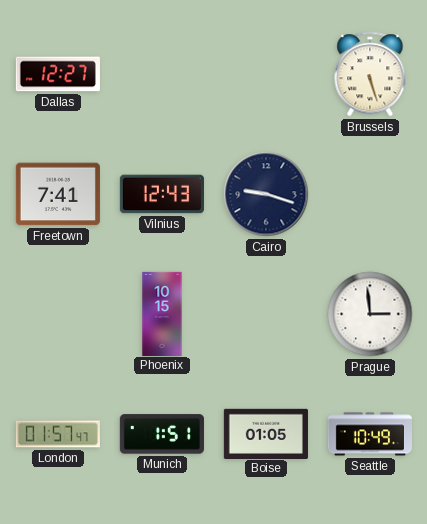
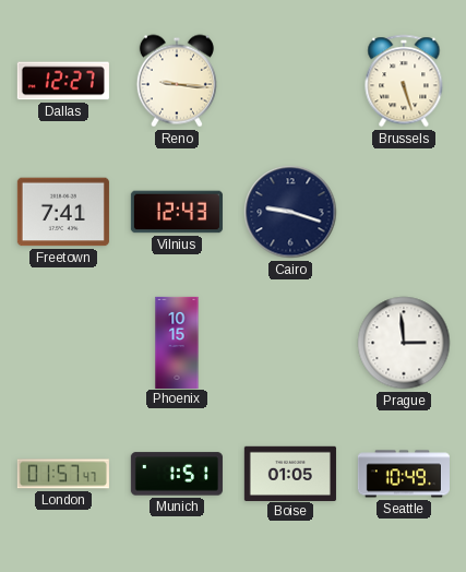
Reno: none -> 9:16
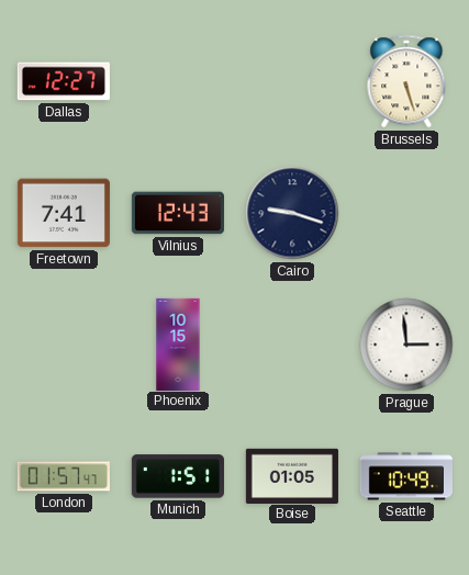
Reno: 9:16 -> none
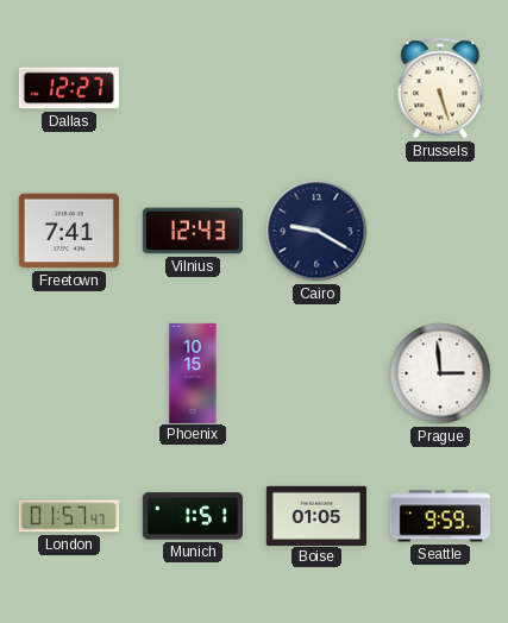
Cairo: 9:18 -> 9:20
Seattle: 10:49 -> 9:59
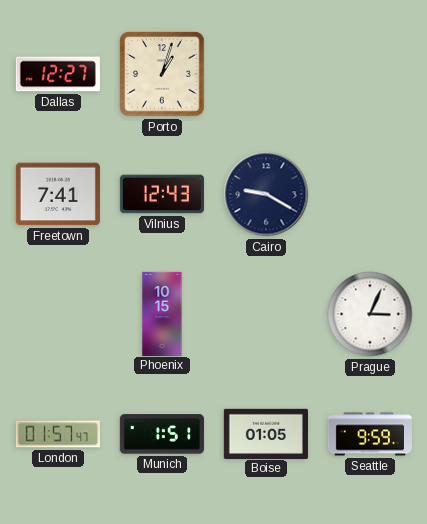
Porto: none -> 1:03
Brussels: 5:27 -> none
Prague: 2:59 -> 3:04
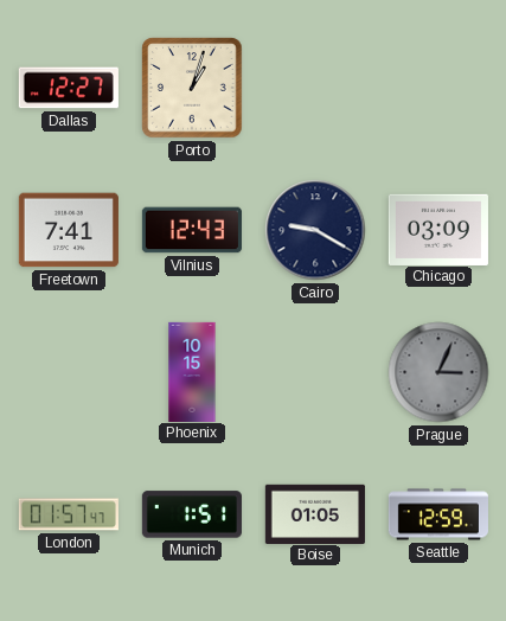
Chicago: none -> 03:09
Prague dial: white -> grey
Seattle: 9:59 -> 12:59
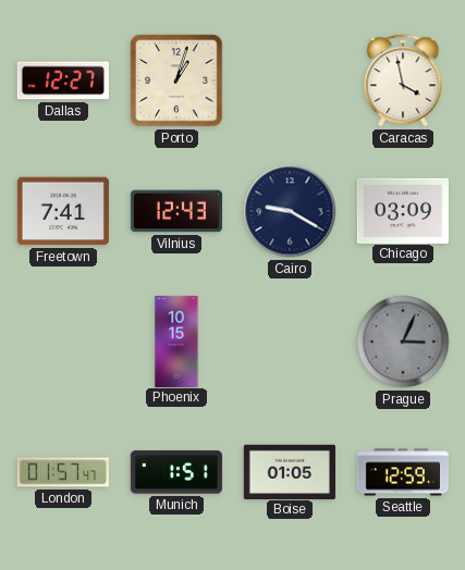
Caracas: none -> 3:58
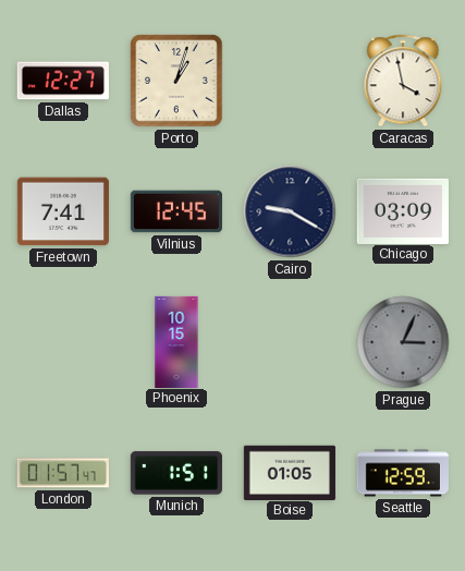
Vilnius: 12:43 -> 12:45
